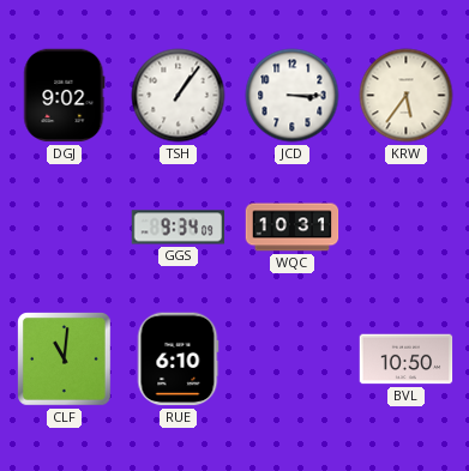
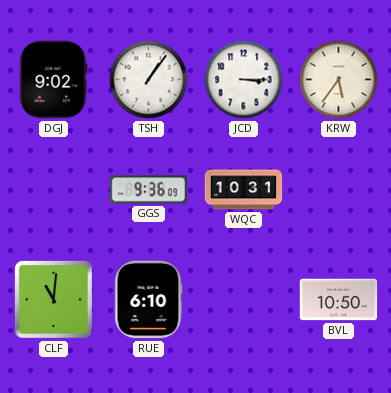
GGS: 9:34 -> 9:36
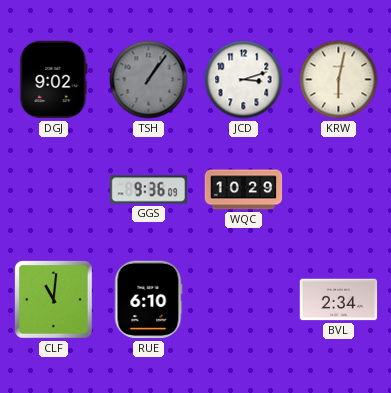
TSH dial: white -> grey
JCD: 3:15 -> 3:12
KRW: 5:36 -> 6:02
WQC: 10:31 -> 10:29
BVL: 10:50 -> 2:34
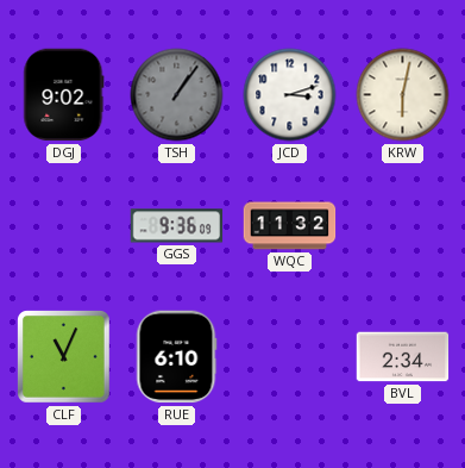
WQC: 10:29 -> 11:32
CLF: 11:01 -> 11:04
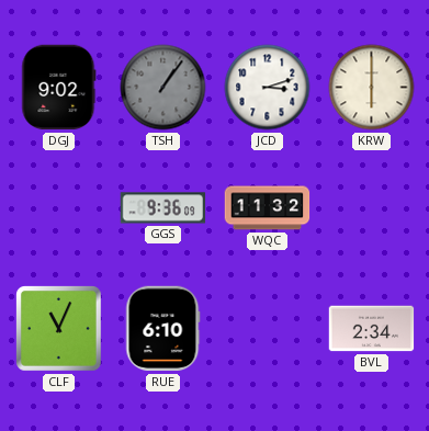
KRW: 6:02 -> 6:00
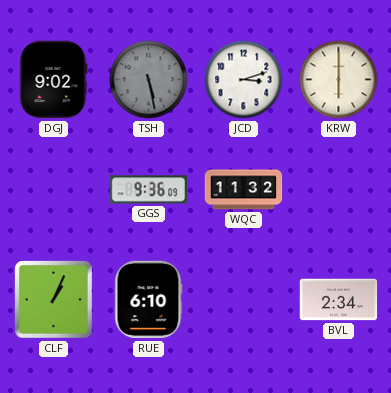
TSH: 1:06 -> 5:28
CLF: 11:04 -> 1:04
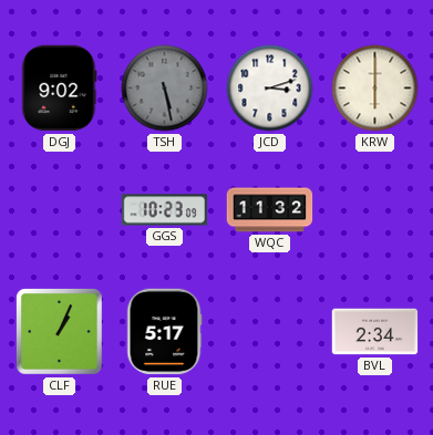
GGS: 9:36 -> 10:23
RUE: 6:10 -> 5:17
